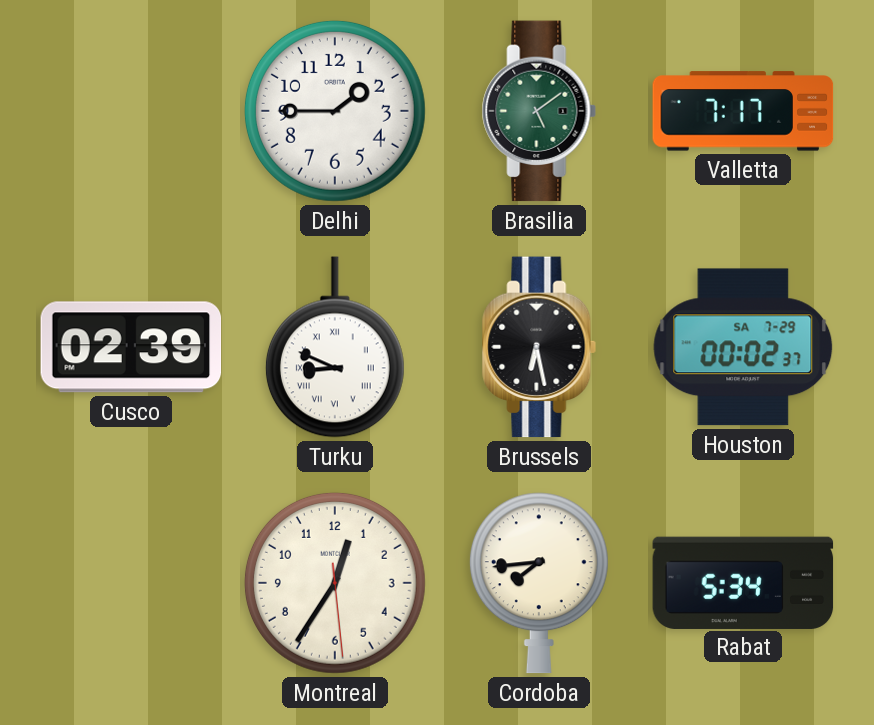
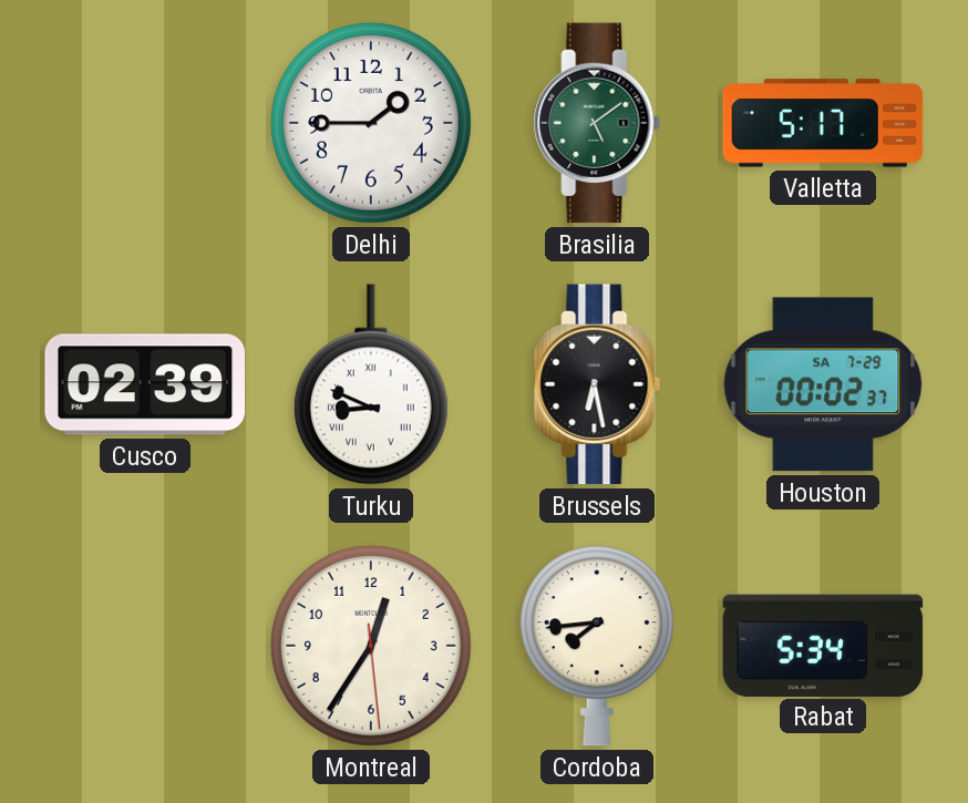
Valletta: 7:17 -> 5:17
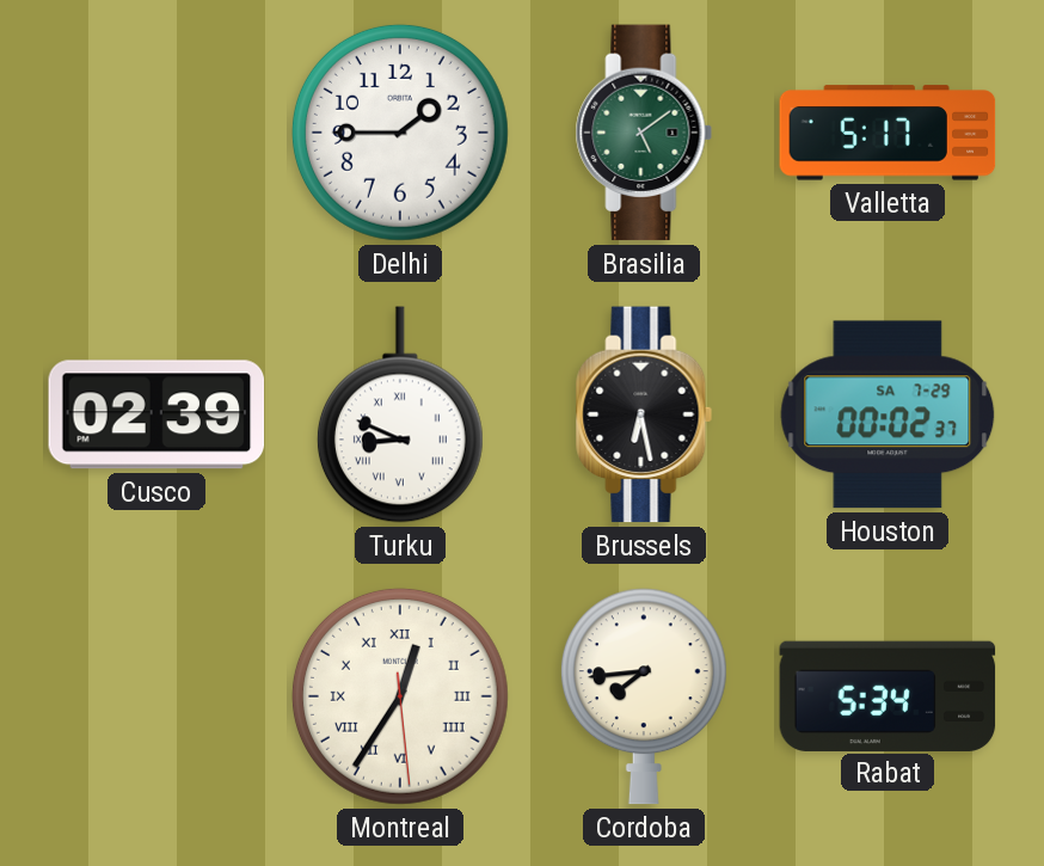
Montreal numerals: Arabic -> Roman
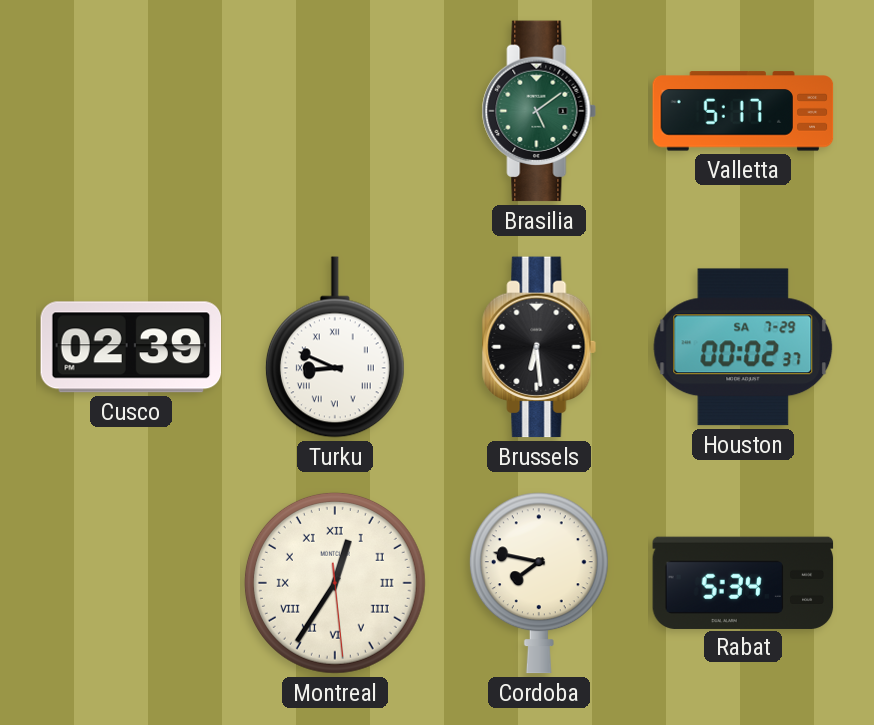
Delhi: 1:45 -> none
Brussels: 6:28 -> 6:29
Cordoba: 7:44 -> 7:47
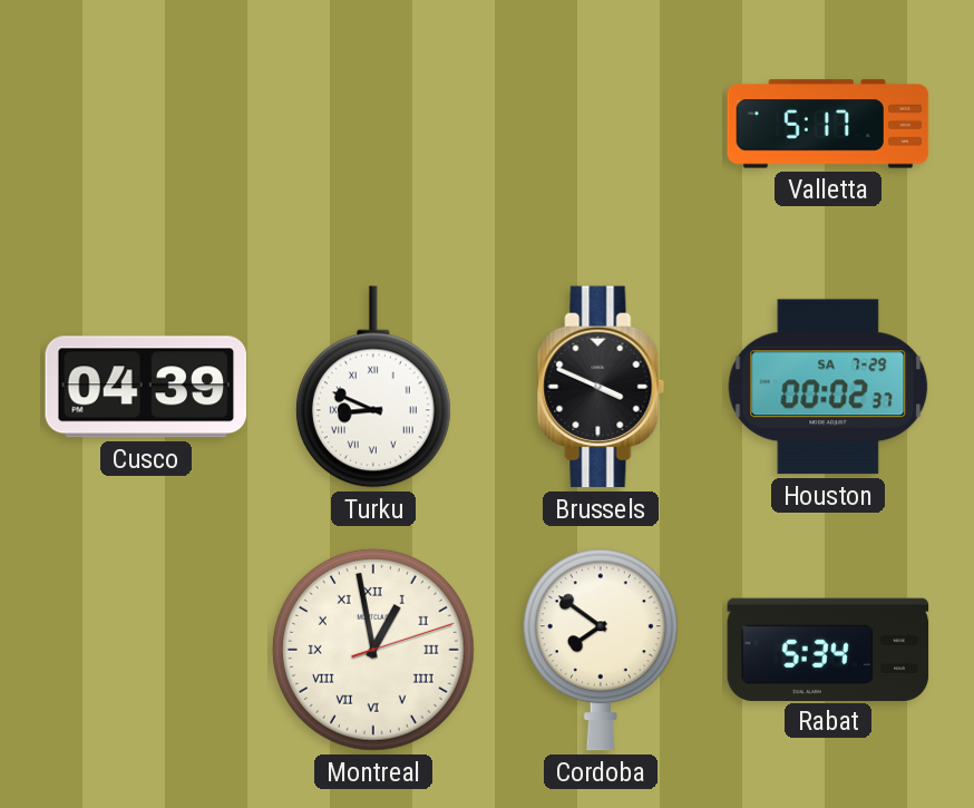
Brasilia: 5:09 -> none
Cusco: 02:39 -> 04:39
Brussels: 6:29 -> 3:49
Montreal: 12:35 -> 12:58
Cordoba: 7:47 -> 7:51
